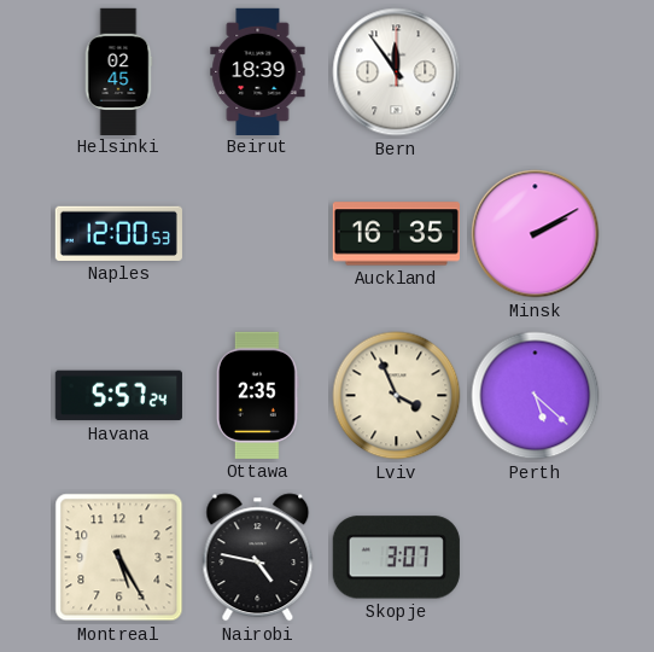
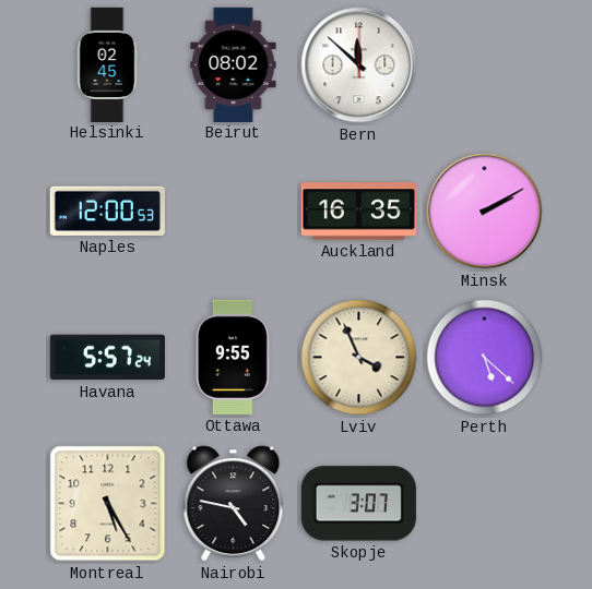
Beirut: 18:39 -> 08:02
Bern: 11:54 -> 11:52
Ottawa: 2:35 -> 9:55
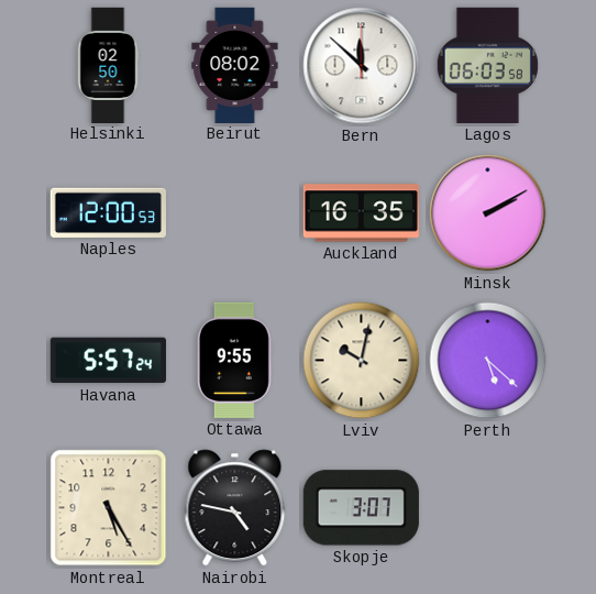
Helsinki: 02:45 -> 02:50
Lagos: none -> 06:03
Lviv: 3:56 -> 10:02
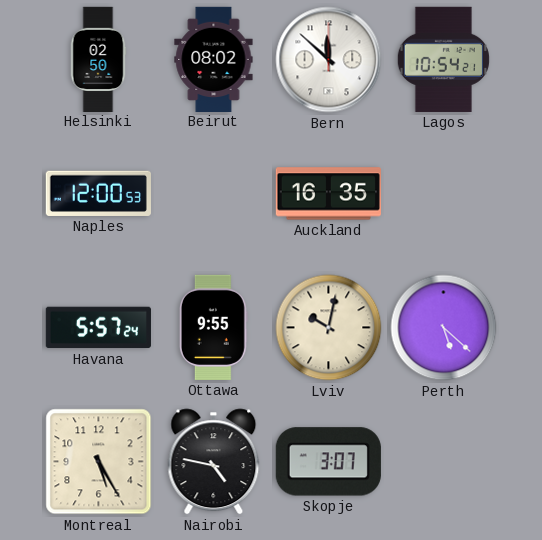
Lagos: 06:03 -> 10:54
Minsk: 2:10 -> none
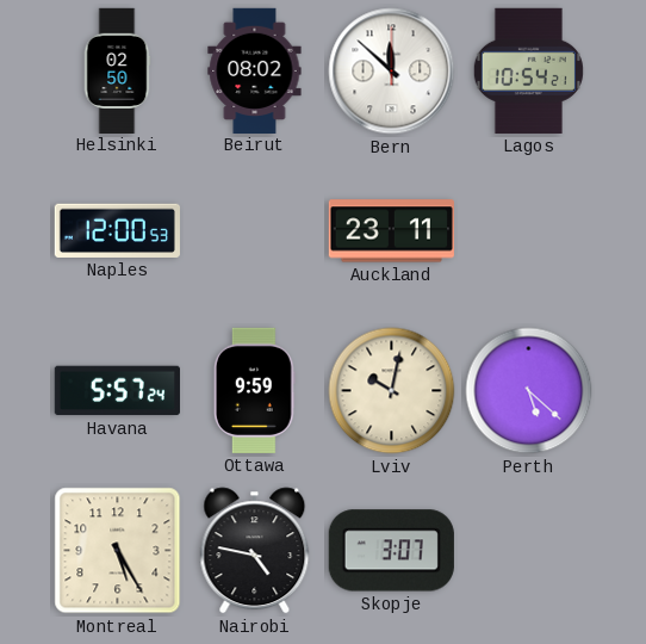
Auckland: 16:35 -> 23:11
Ottawa: 9:55 -> 9:59
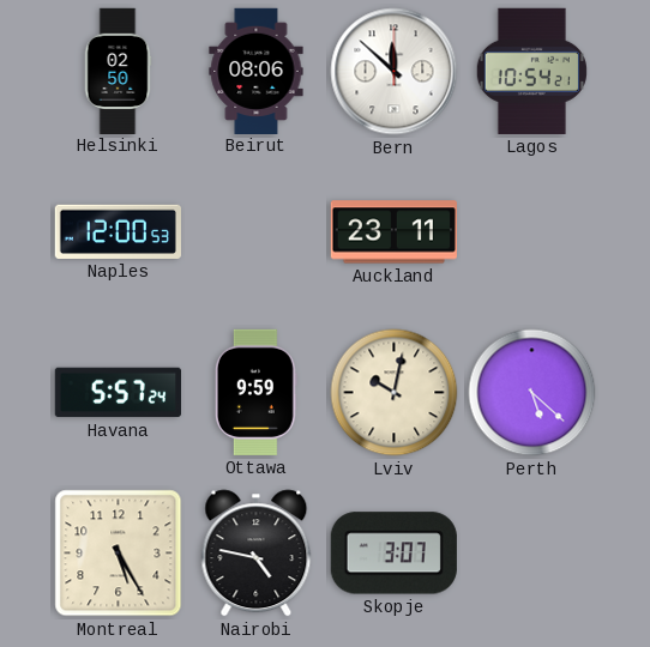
Beirut: 08:02 -> 08:06
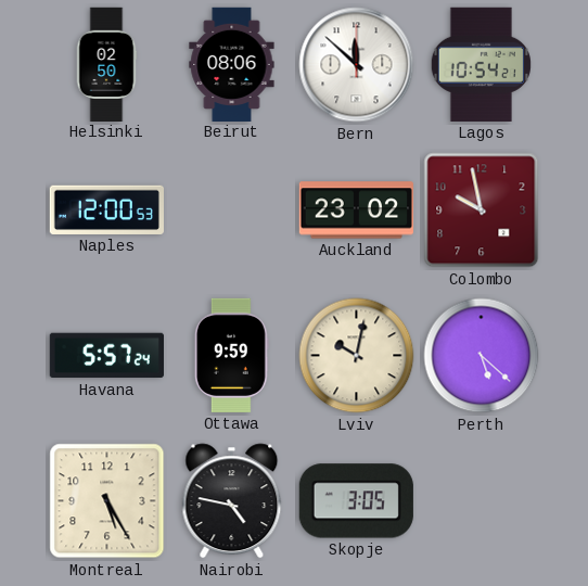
Auckland: 23:11 -> 23:02
Colombo: none -> 9:58
Skopje: 3:07 -> 3:05
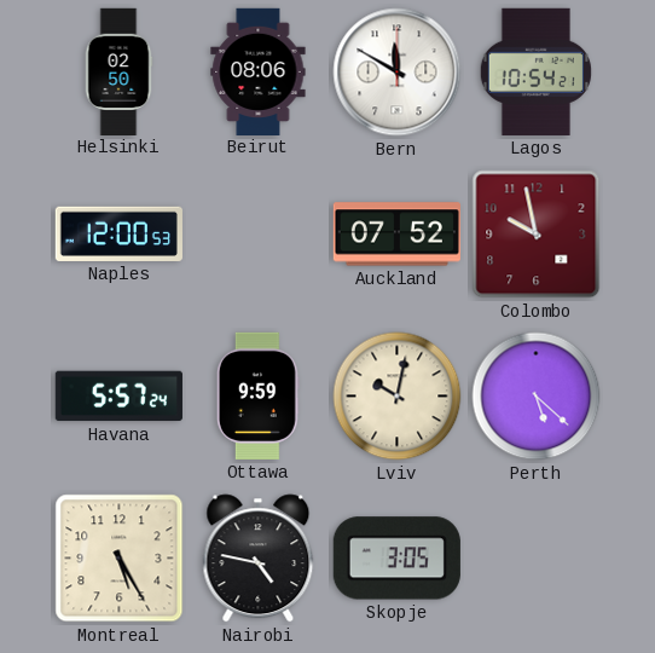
Bern: 11:52 -> 11:50
Auckland: 23:02 -> 07:52
